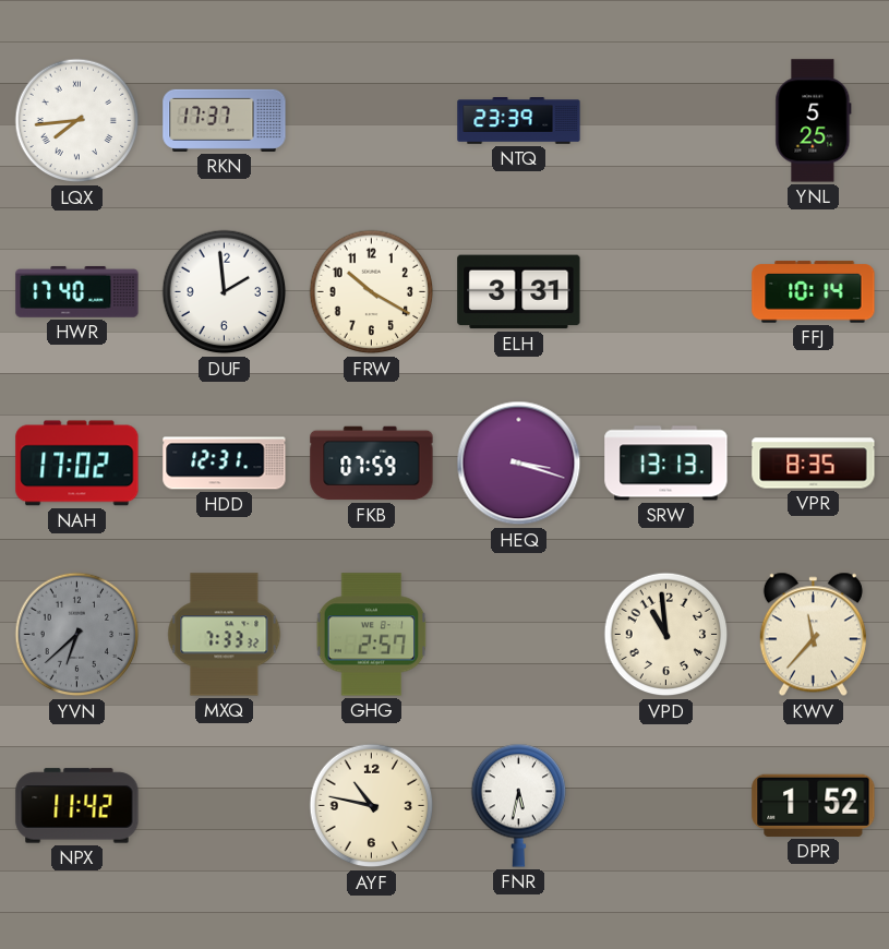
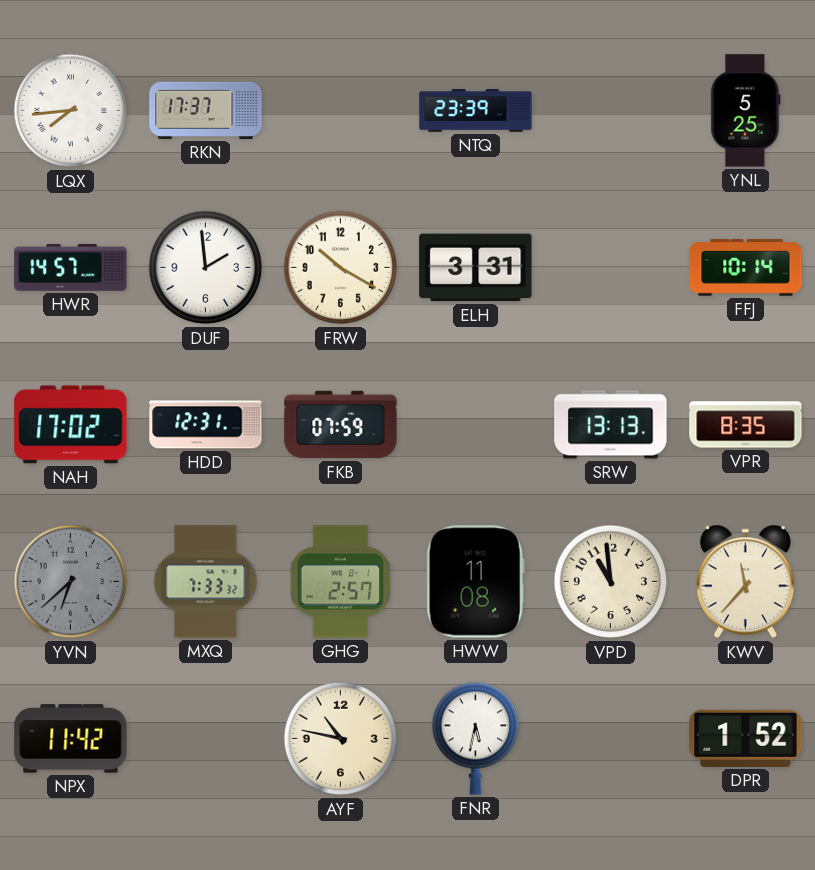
HWR: 17:40 -> 14:57
HEQ: 3:18 -> none
HWW: none -> 11:08
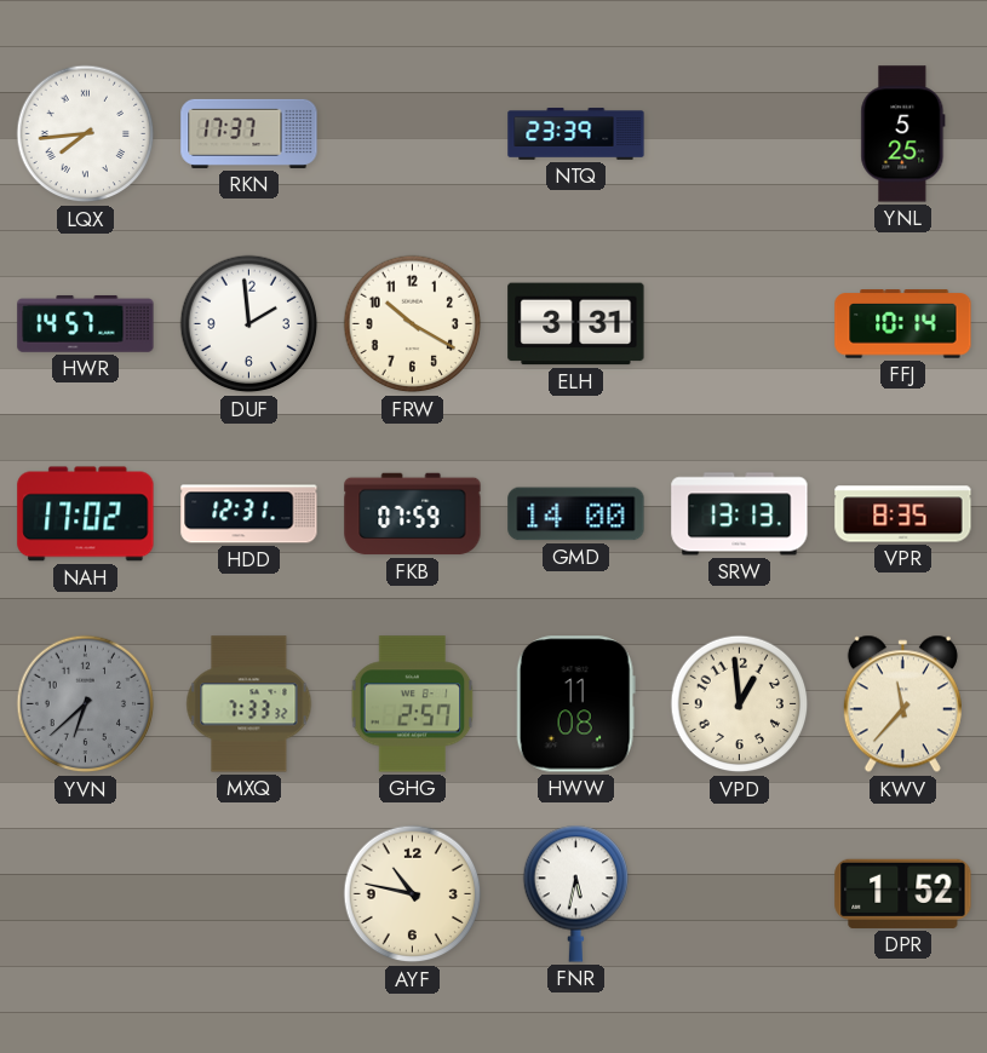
GMD: none -> 14:00
VPD: 10:59 -> 12:59
NPX: 11:42 -> none
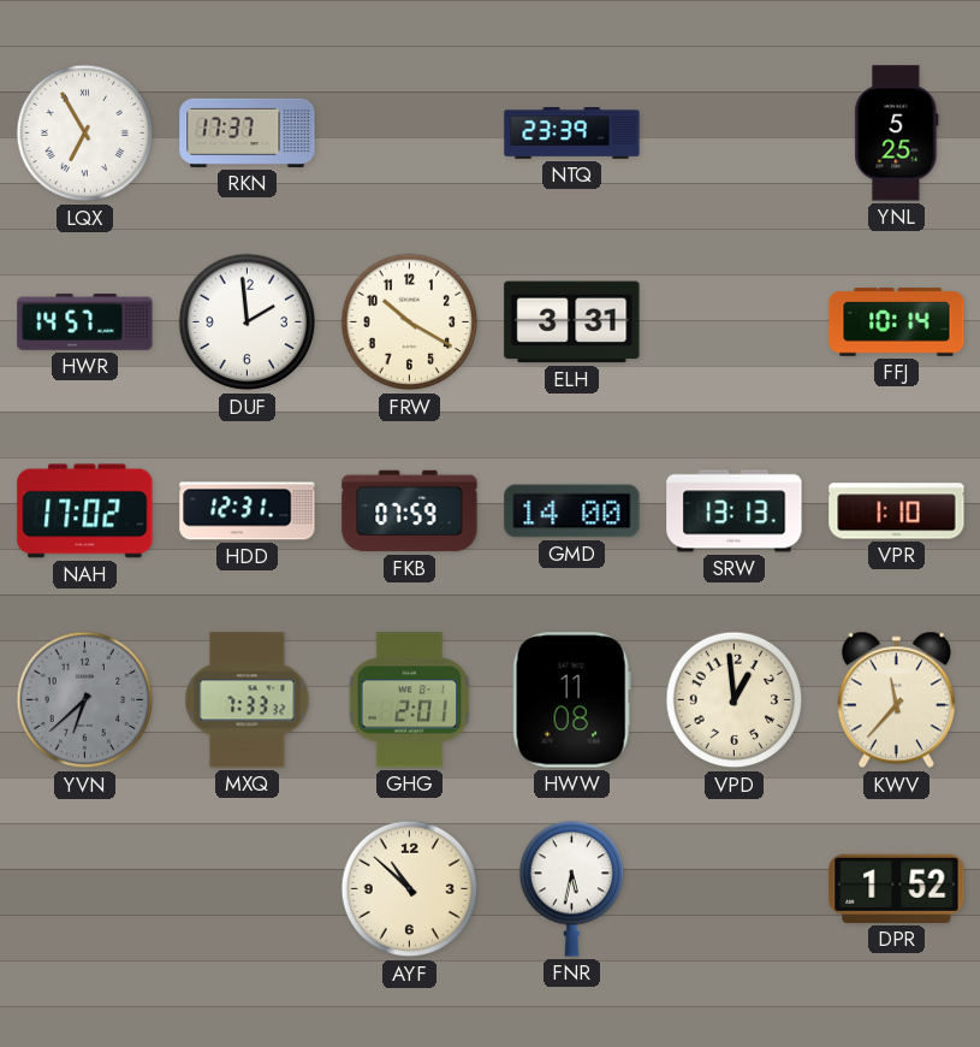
LQX: 7:44 -> 6:55
VPR: 8:35 -> 1:10
GHG: 2:57 -> 2:01
AYF: 10:47 -> 10:52
